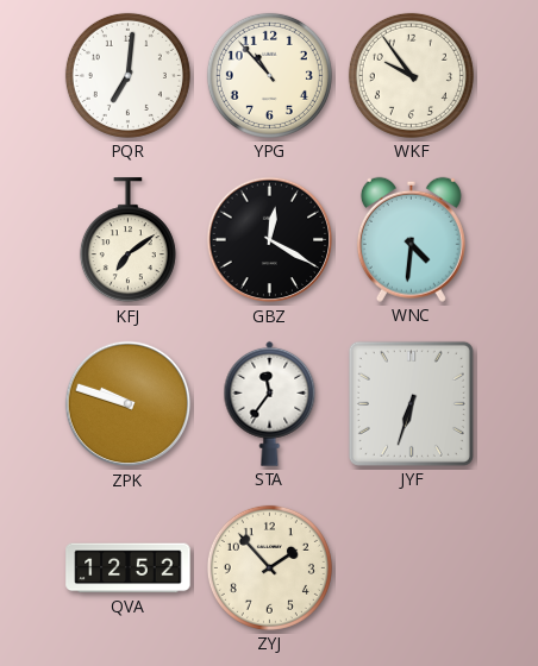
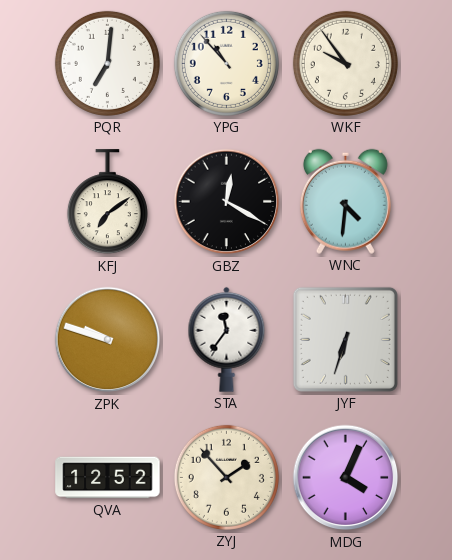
MDG: none -> 4:04
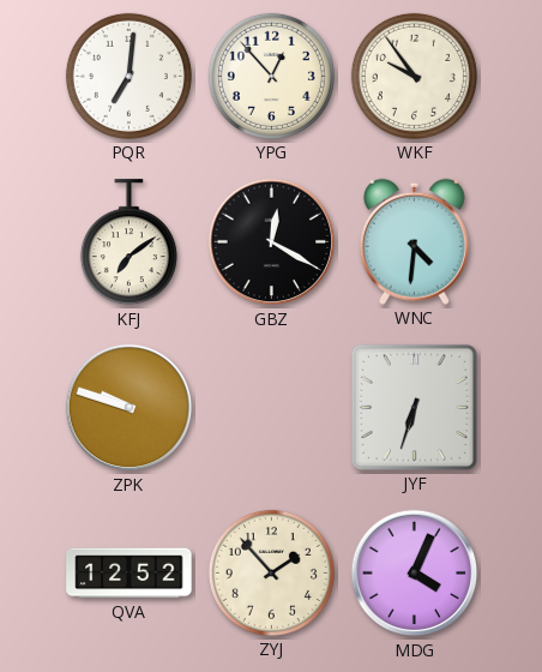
YPG: 10:53 -> 12:53
STA: 11:36 -> none
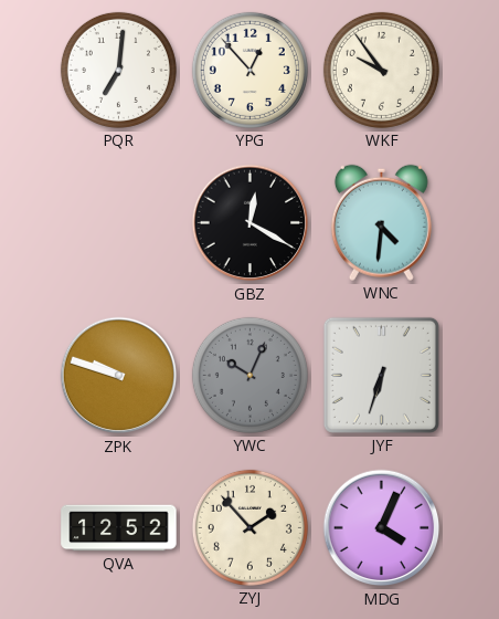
KFJ: 7:09 -> none
YWC: none -> 10:04
